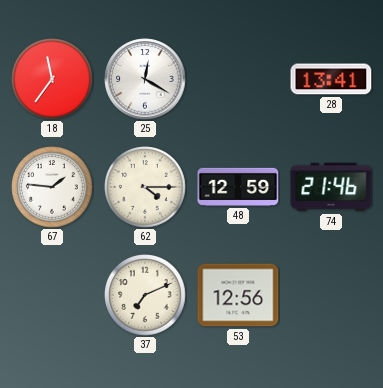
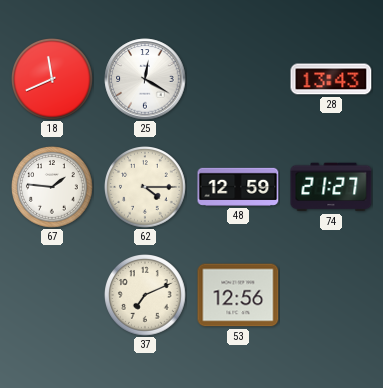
18: 11:36 -> 11:41
28: 13:41 -> 13:43
74: 21:46 -> 21:27
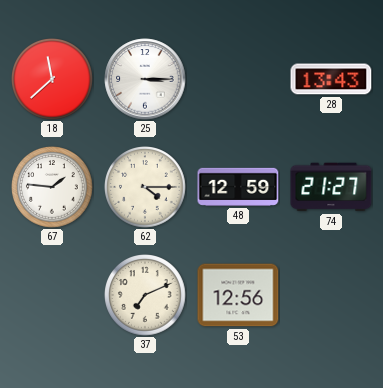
18: 11:41 -> 11:38
25: 12:20 -> 3:15
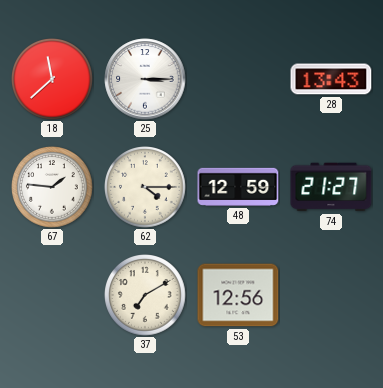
37: 7:11 -> 7:10
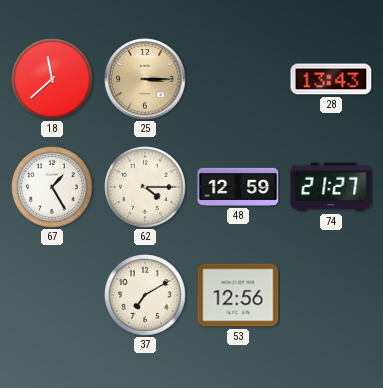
25 dial: white -> champagne
67: 1:46 -> 1:25
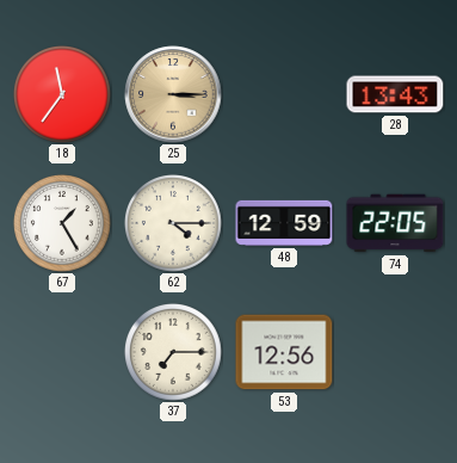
18: 11:38 -> 11:36
74: 21:27 -> 22:05
37: 7:10 -> 7:15
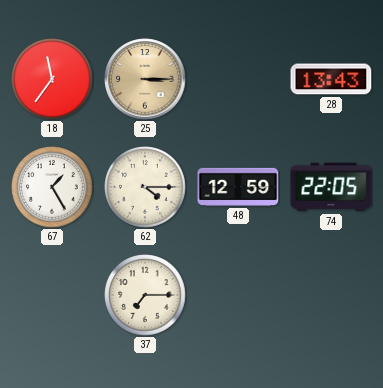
53: 12:56 -> none
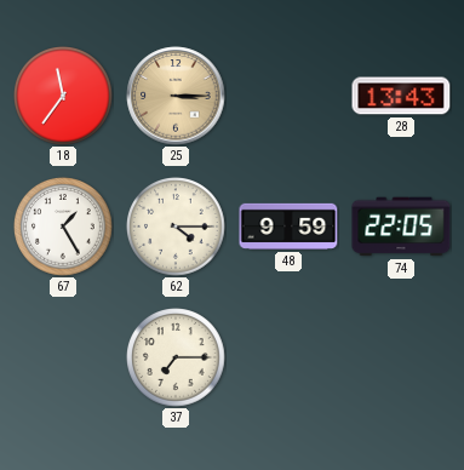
48: 12:59 -> 9:59
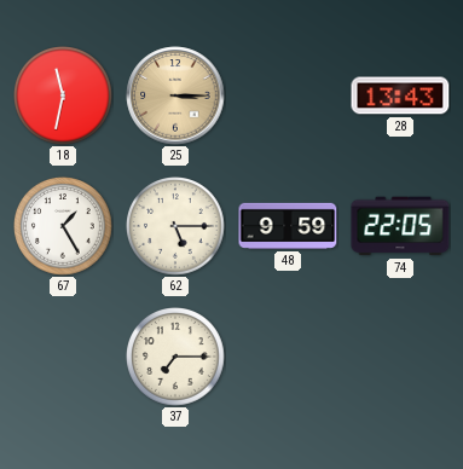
18: 11:36 -> 11:32
62: 4:15 -> 5:15
